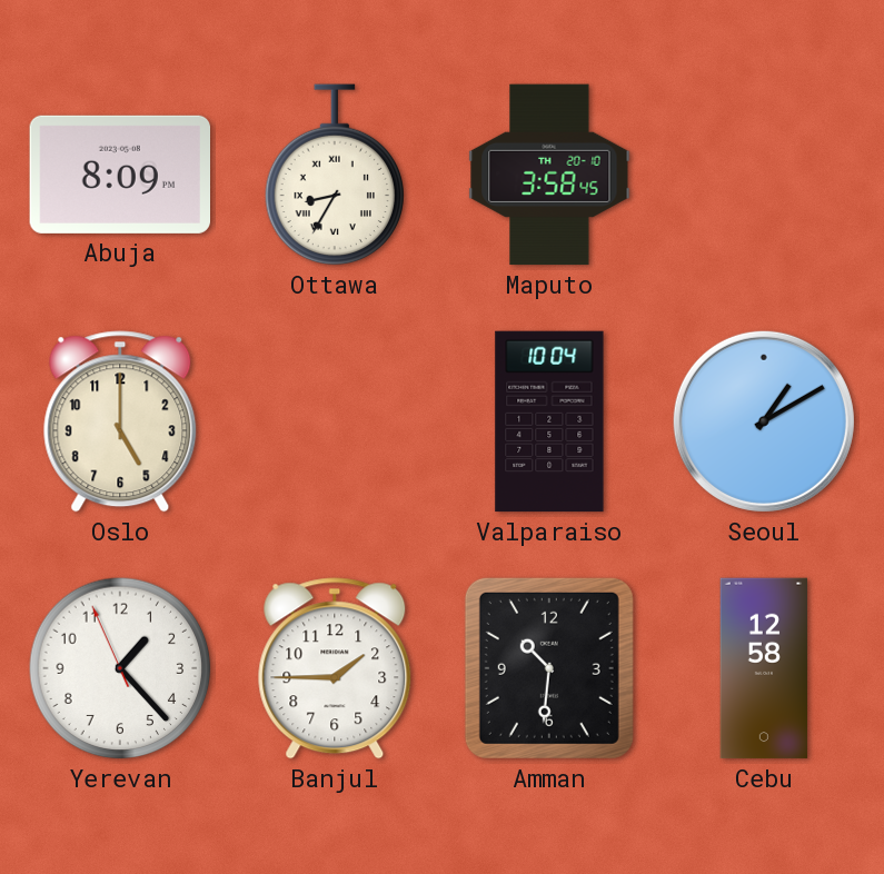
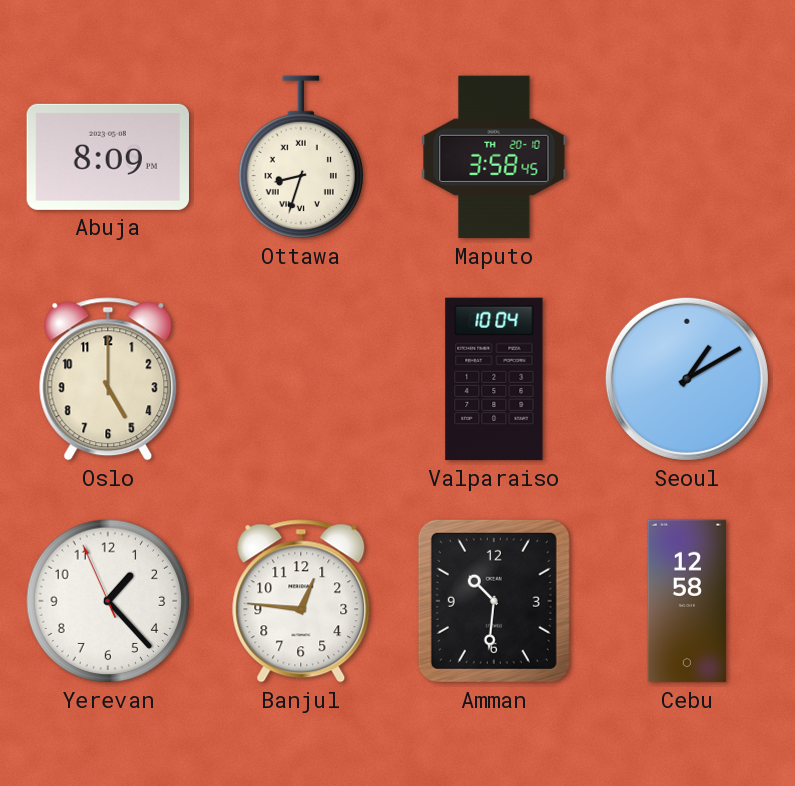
Ottawa: 8:35 -> 8:33
Banjul: 1:45 -> 12:46
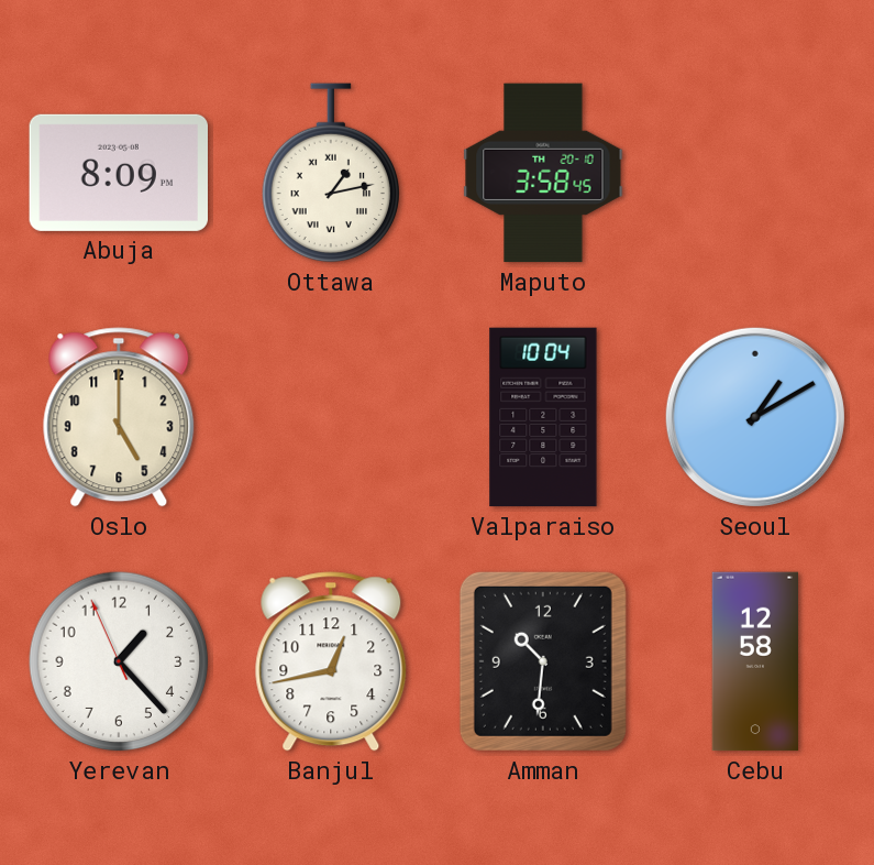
Ottawa: 8:33 -> 1:13
Banjul: 12:46 -> 12:43
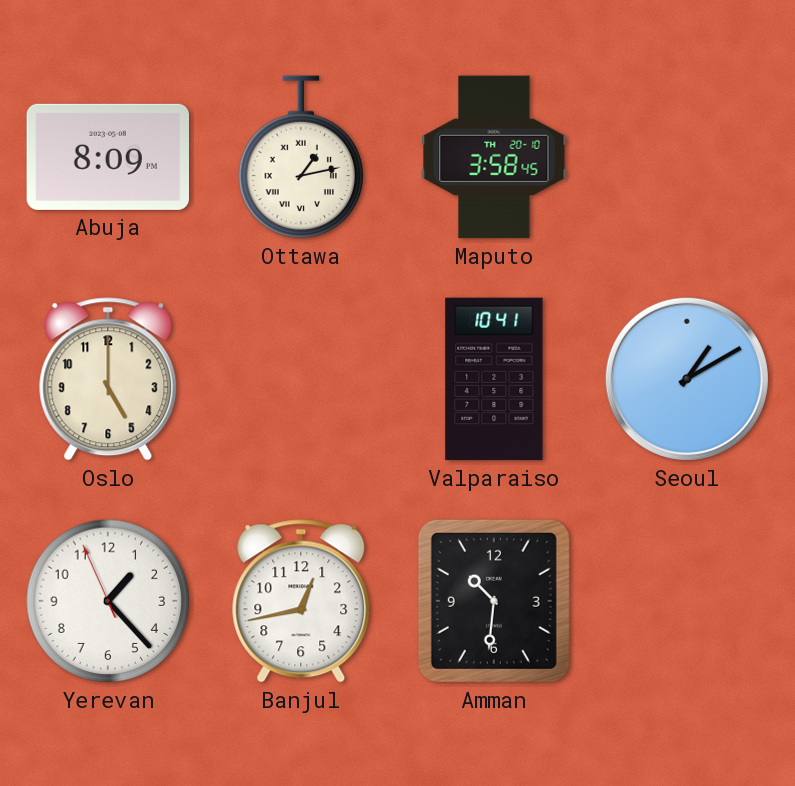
Valparaiso: 10:04 -> 10:41
Cebu: 12:58 -> none
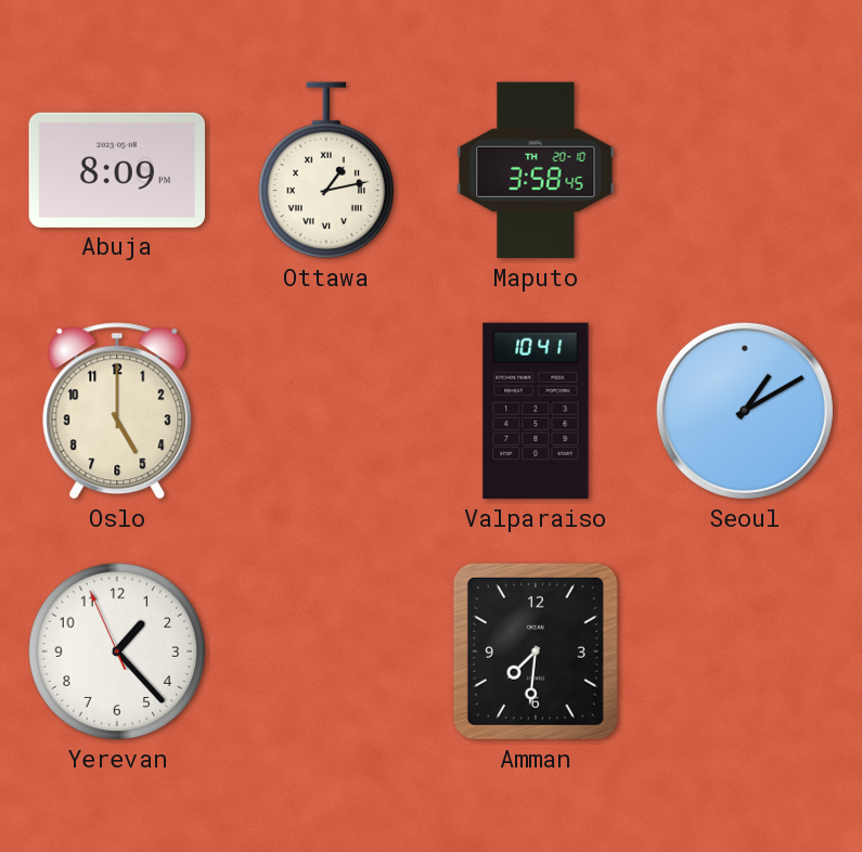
Banjul: 12:43 -> none
Amman: 10:31 -> 7:31
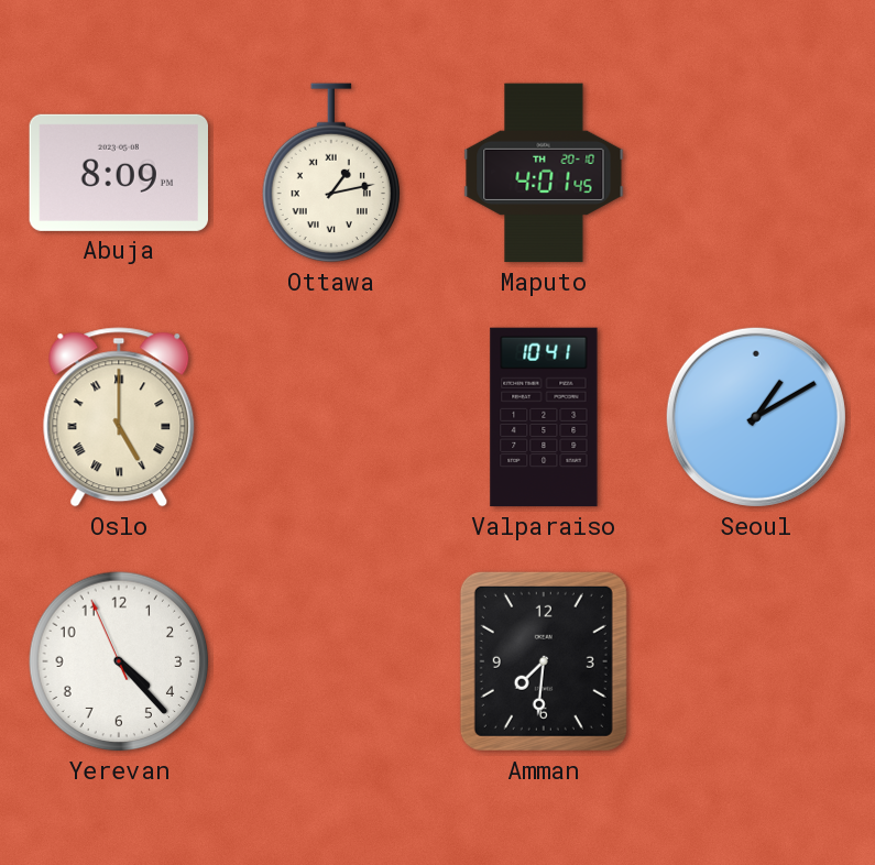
Maputo: 3:58 -> 4:01
Oslo numerals: Arabic -> Roman
Yerevan: 1:22 -> 4:22
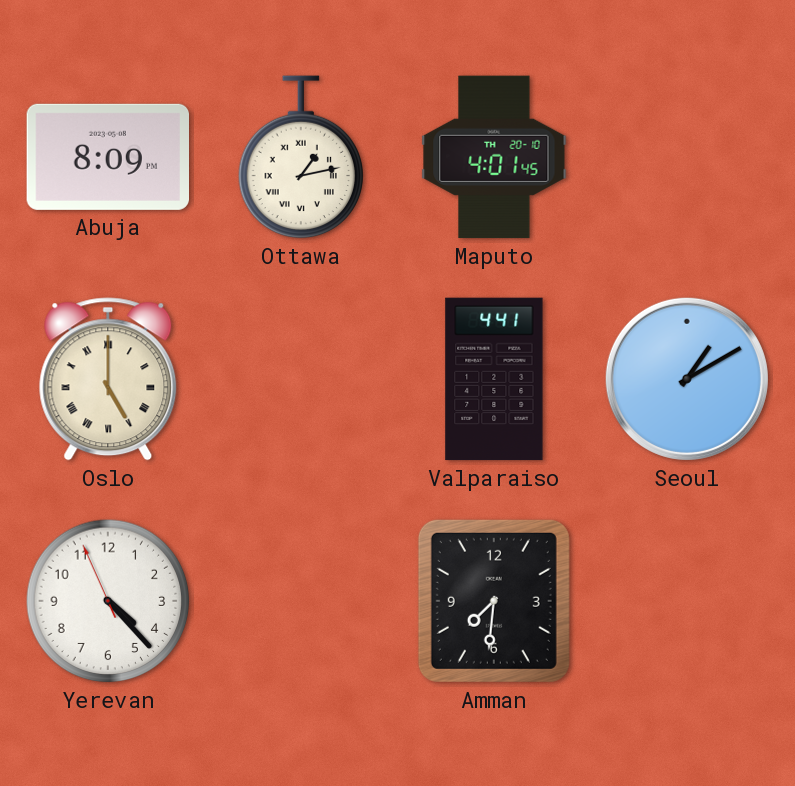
Valparaiso: 10:41 -> 4:41
